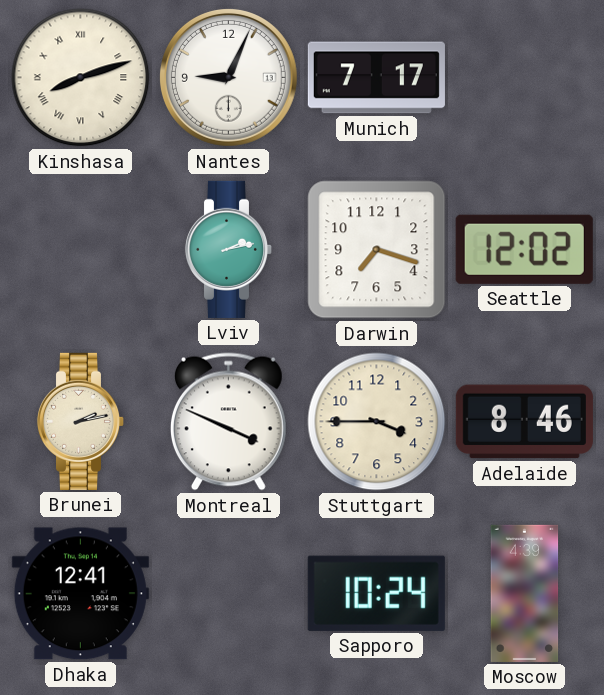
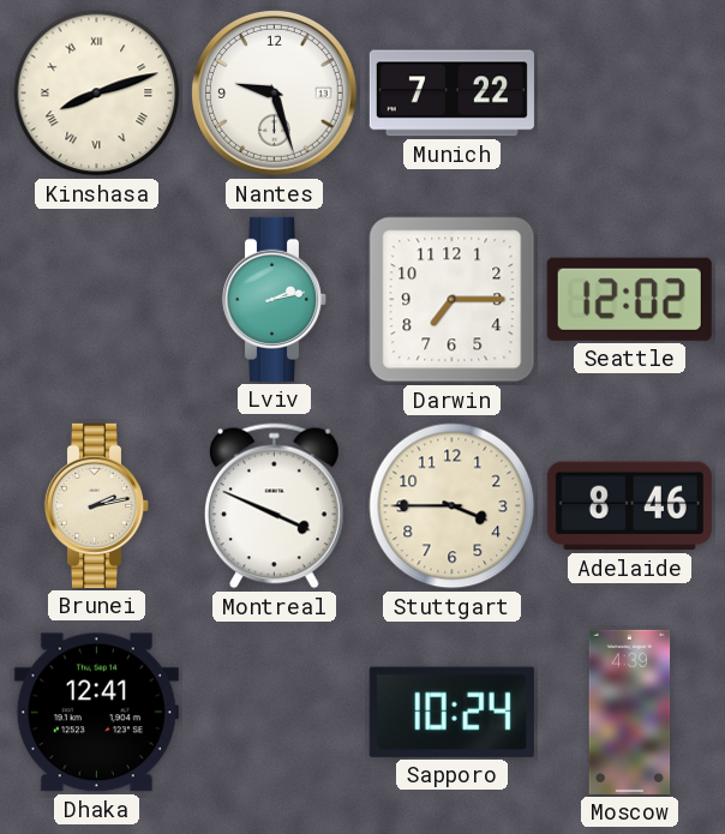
Nantes: 9:04 -> 9:27
Munich: 7:17 -> 7:22
Darwin: 7:18 -> 7:15
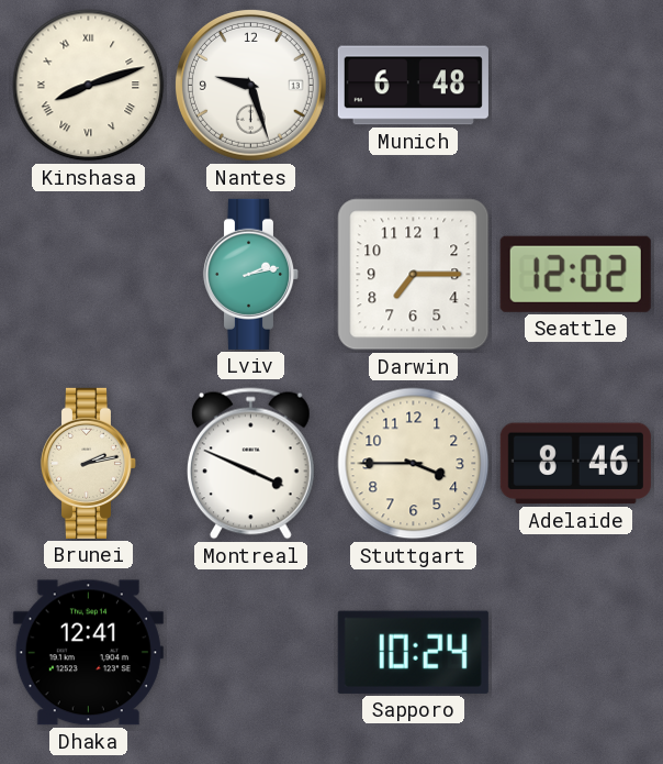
Munich: 7:22 -> 6:48
Moscow: 4:39 -> none
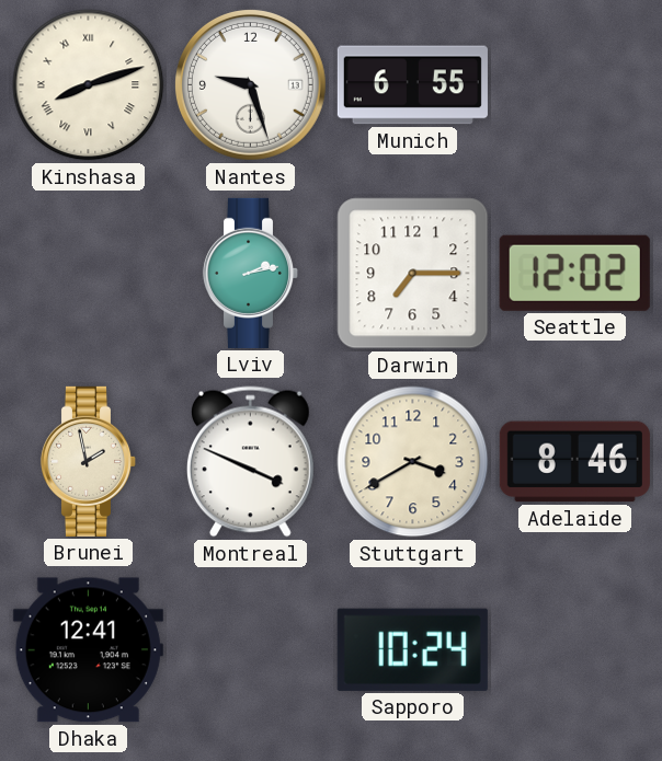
Munich: 6:48 -> 6:55
Brunei: 2:13 -> 1:58
Stuttgart: 3:45 -> 3:40
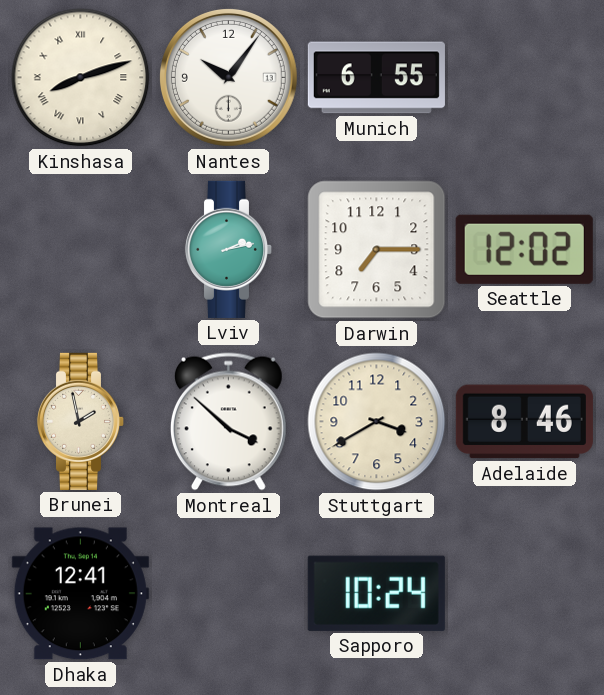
Nantes: 9:27 -> 10:06
Montreal: 3:49 -> 3:52
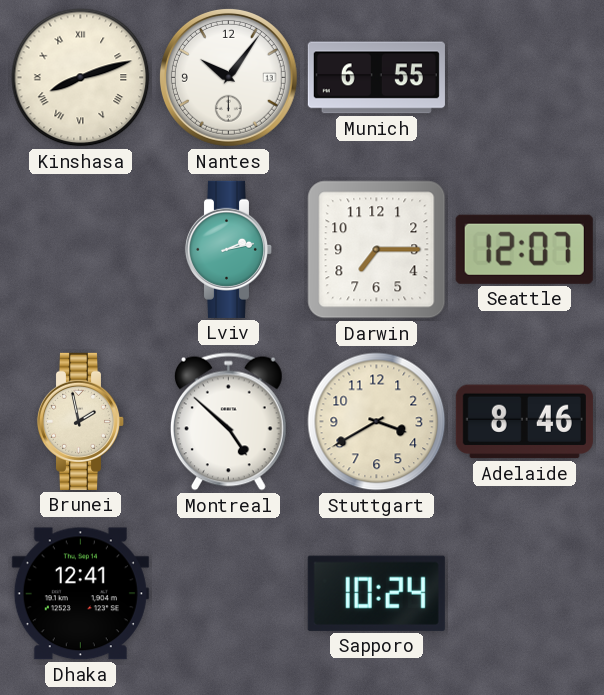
Seattle: 12:02 -> 12:07
Montreal: 3:52 -> 4:52
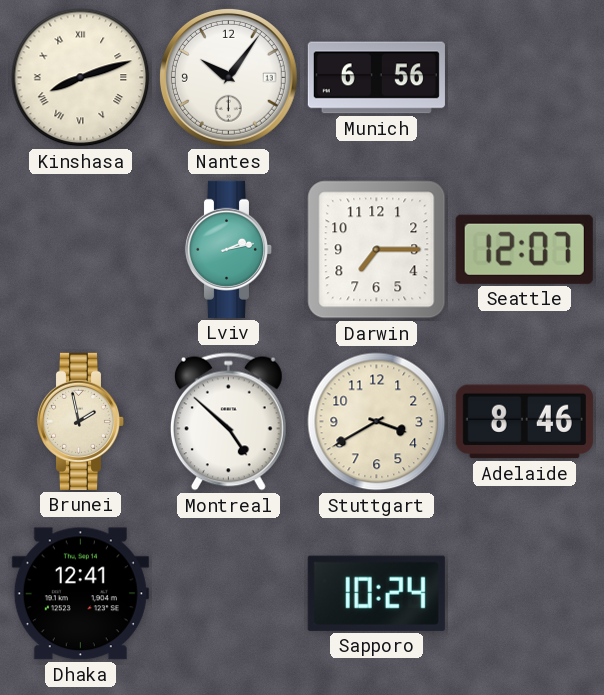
Munich: 6:55 -> 6:56
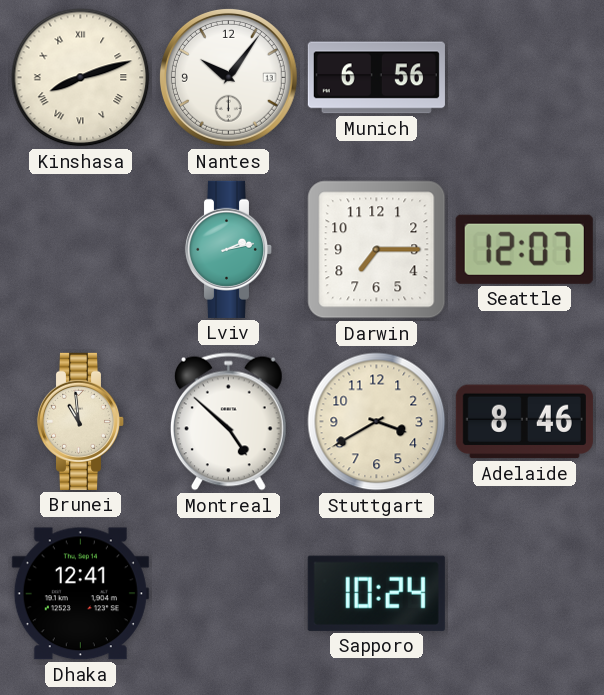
Brunei: 1:58 -> 10:59
